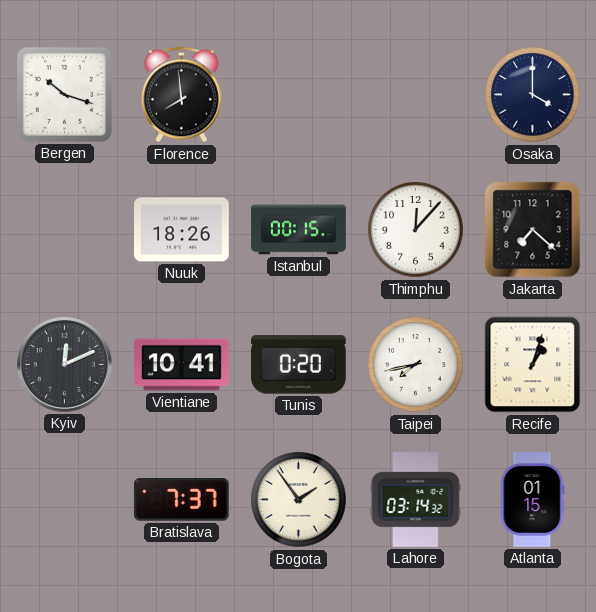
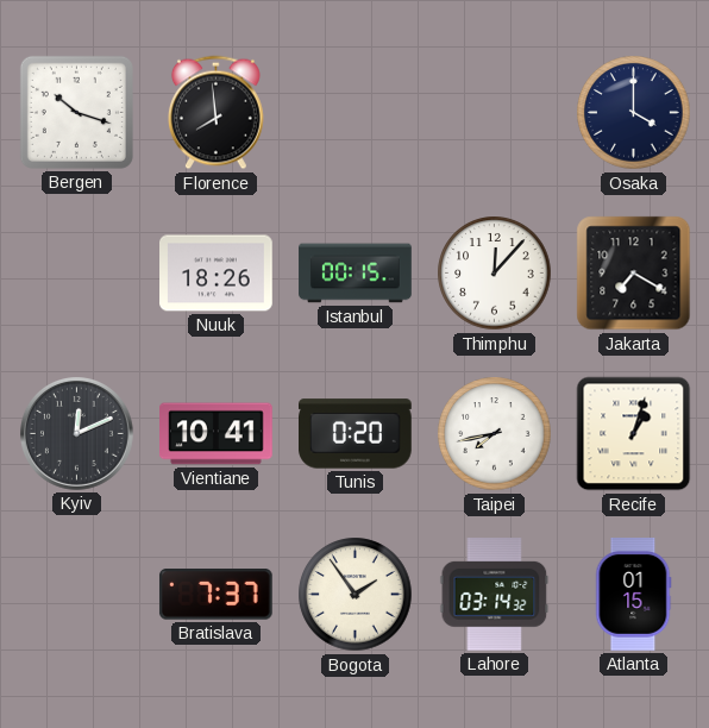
Jakarta: 7:22 -> 7:20
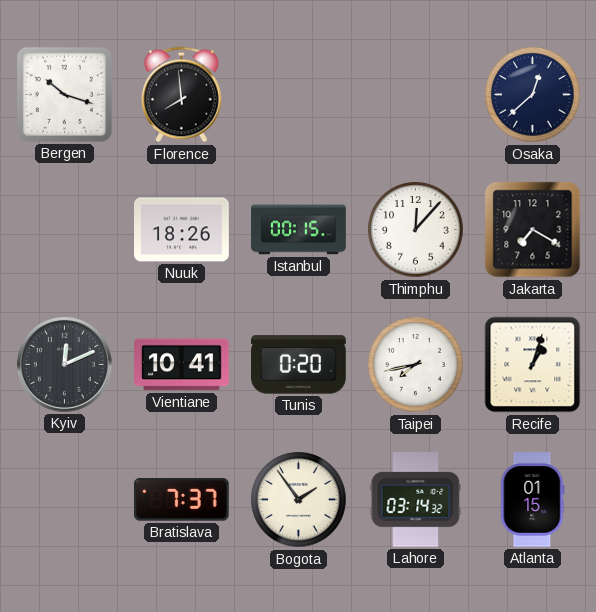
Osaka: 4:00 -> 12:38
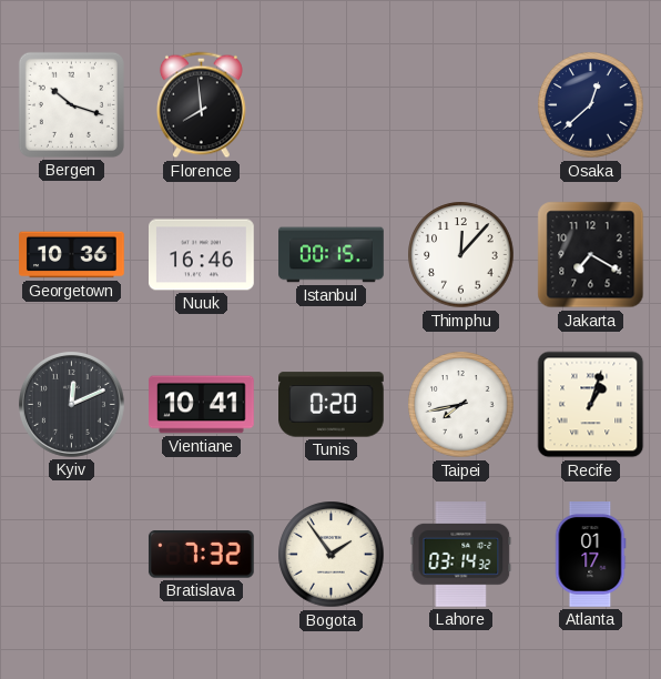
Georgetown: none -> 10:36
Nuuk: 18:26 -> 16:46
Bratislava: 7:37 -> 7:32
Atlanta: 01:15 -> 01:17
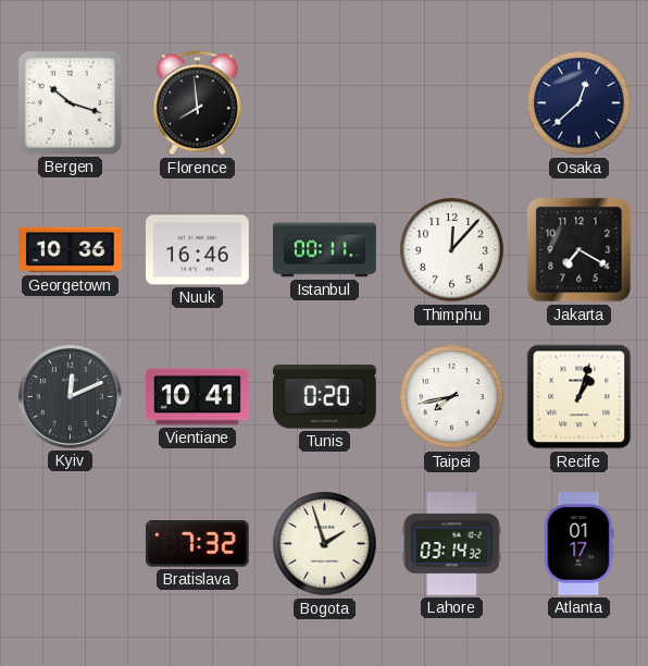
Istanbul: 00:15 -> 00:11
Bogota: 1:54 -> 1:57
